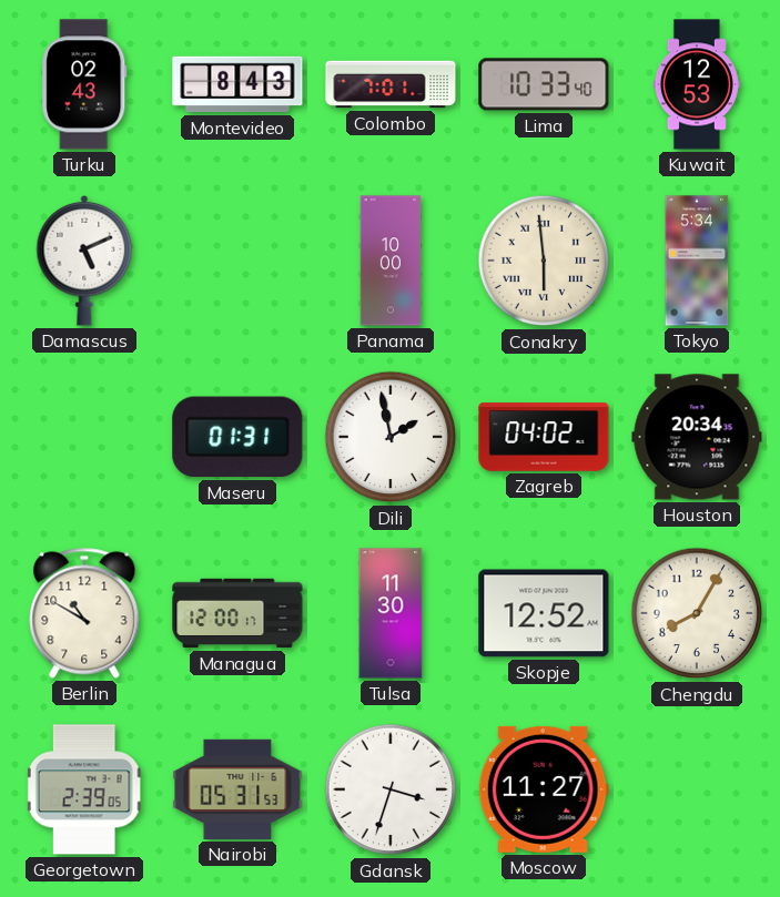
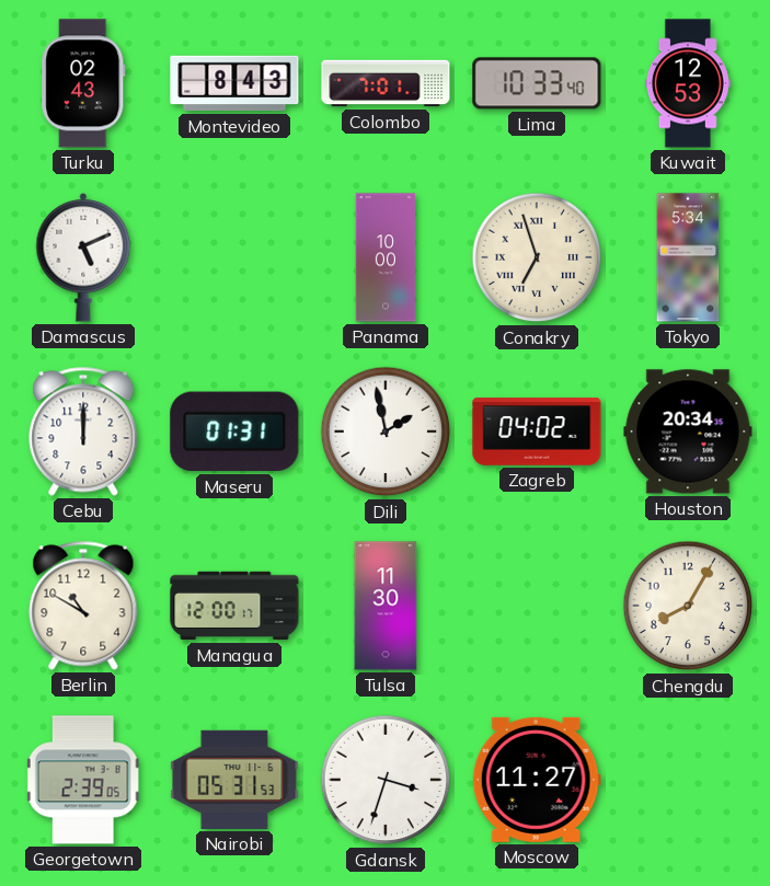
Conakry: 5:59 -> 6:57
Cebu: none -> 12:00
Skopje: 12:52 -> none
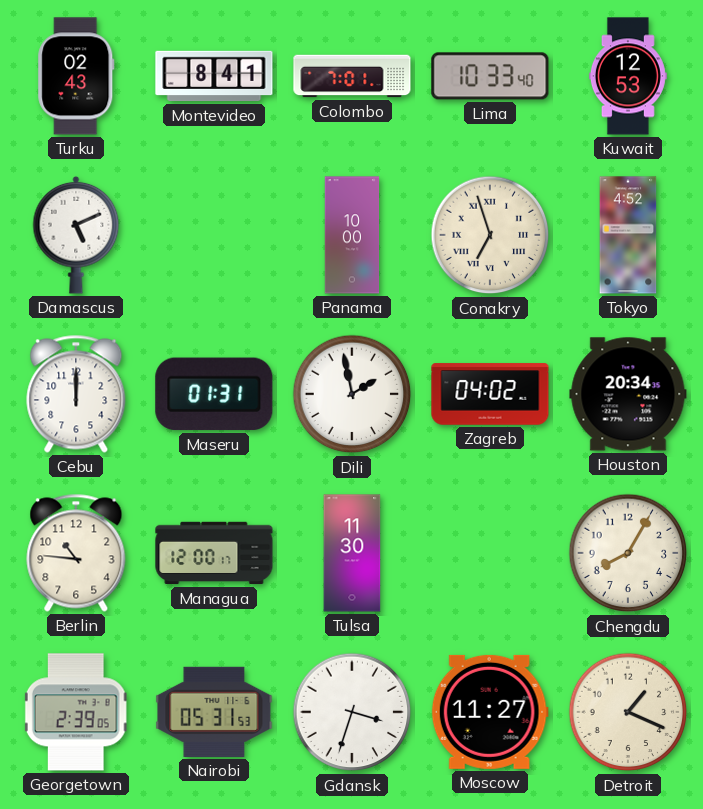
Montevideo: 8:43 -> 8:41
Tokyo: 5:34 -> 4:52
Berlin: 10:50 -> 10:46
Detroit: none -> 1:19
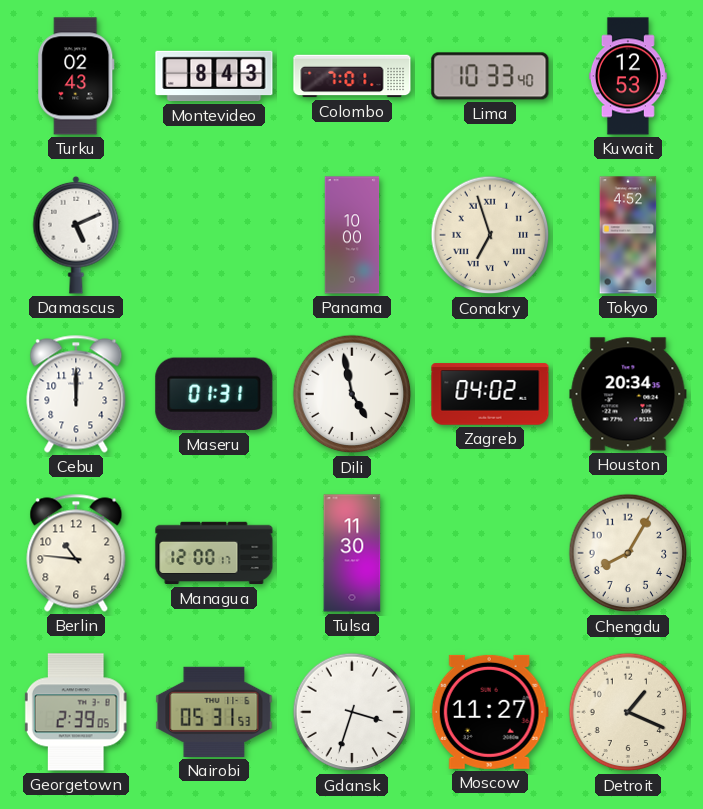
Montevideo: 8:41 -> 8:43
Dili: 1:58 -> 4:58
